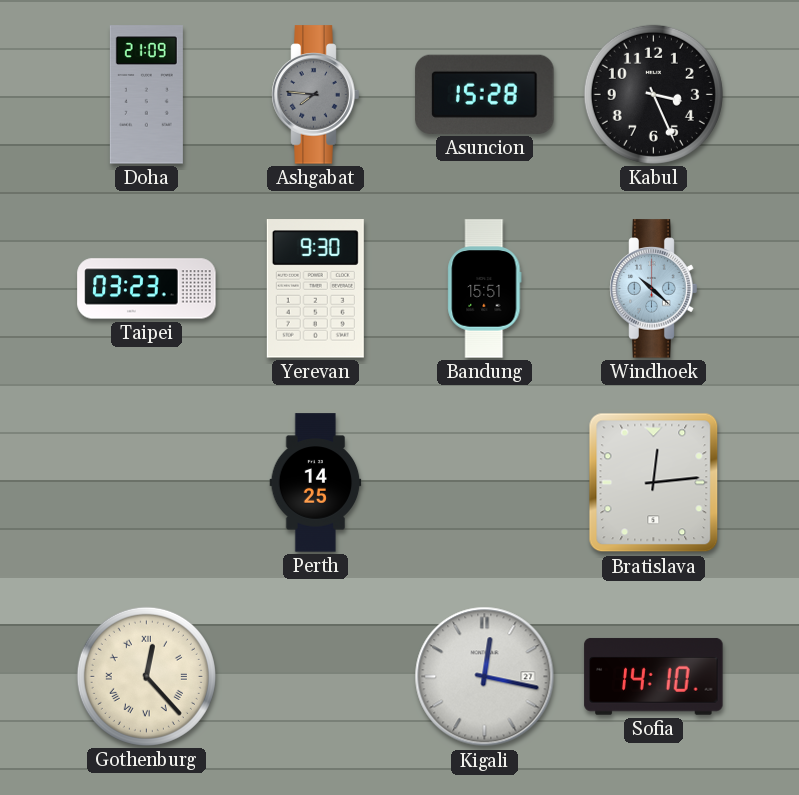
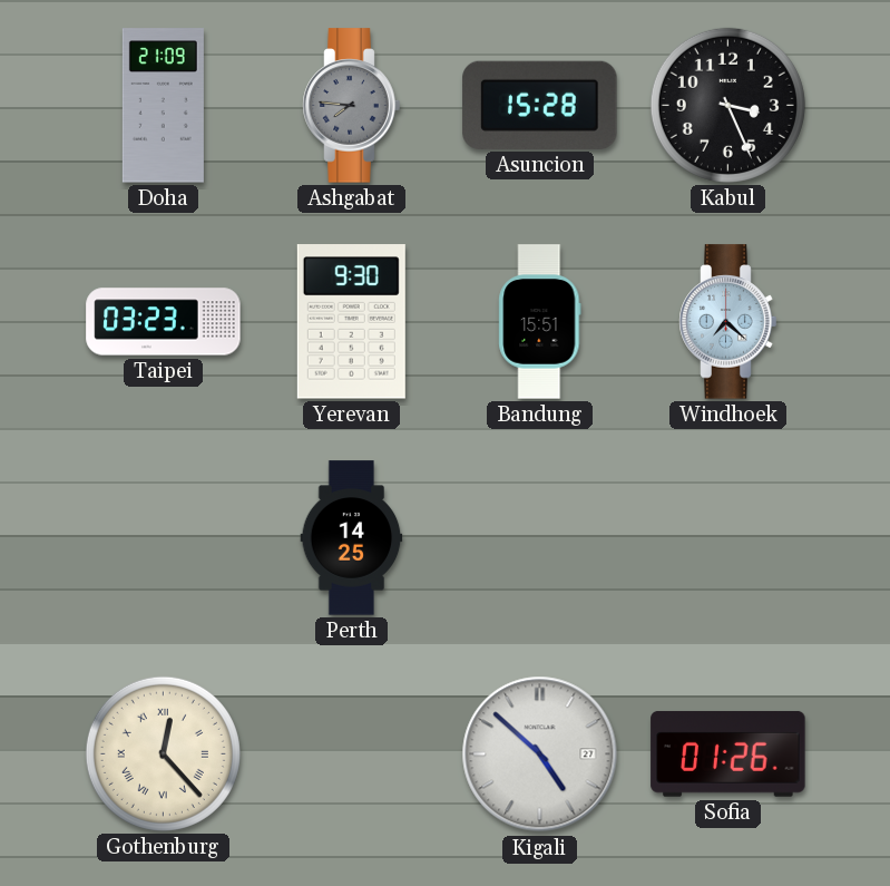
Windhoek: 10:22 -> 7:22
Bratislava: 12:14 -> none
Kigali: 12:17 -> 4:52
Sofia: 14:10 -> 01:26
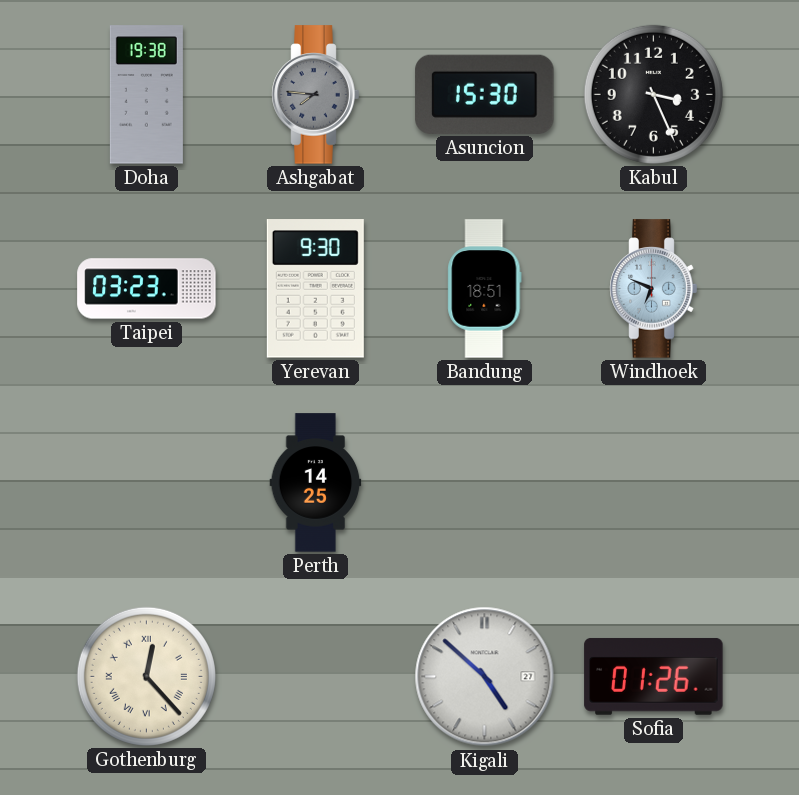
Doha: 21:09 -> 19:38
Asuncion: 15:28 -> 15:30
Bandung: 15:51 -> 18:51
Windhoek: 7:22 -> 6:49
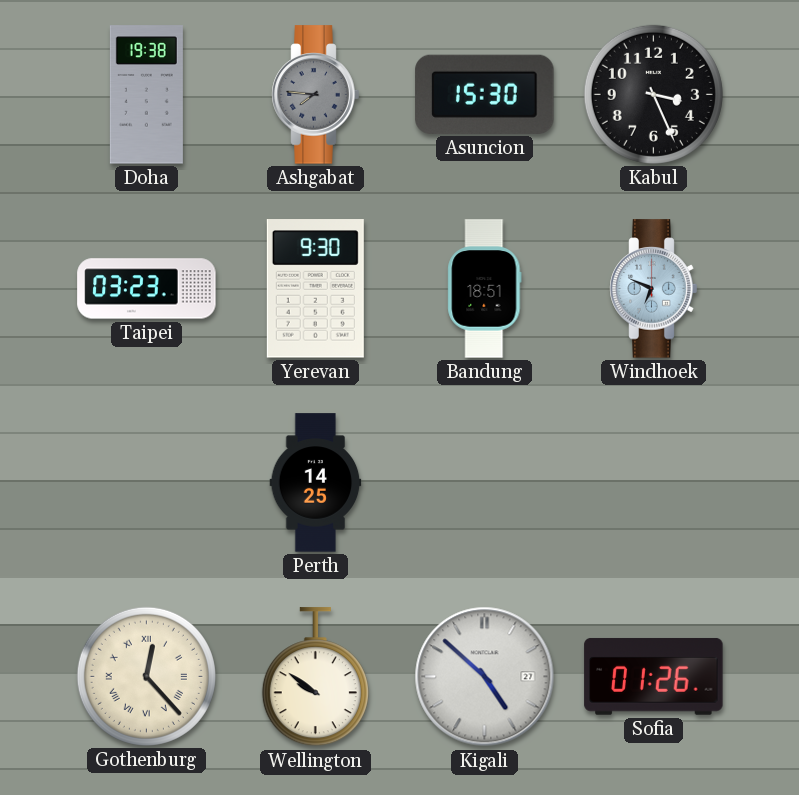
Wellington: none -> 9:51
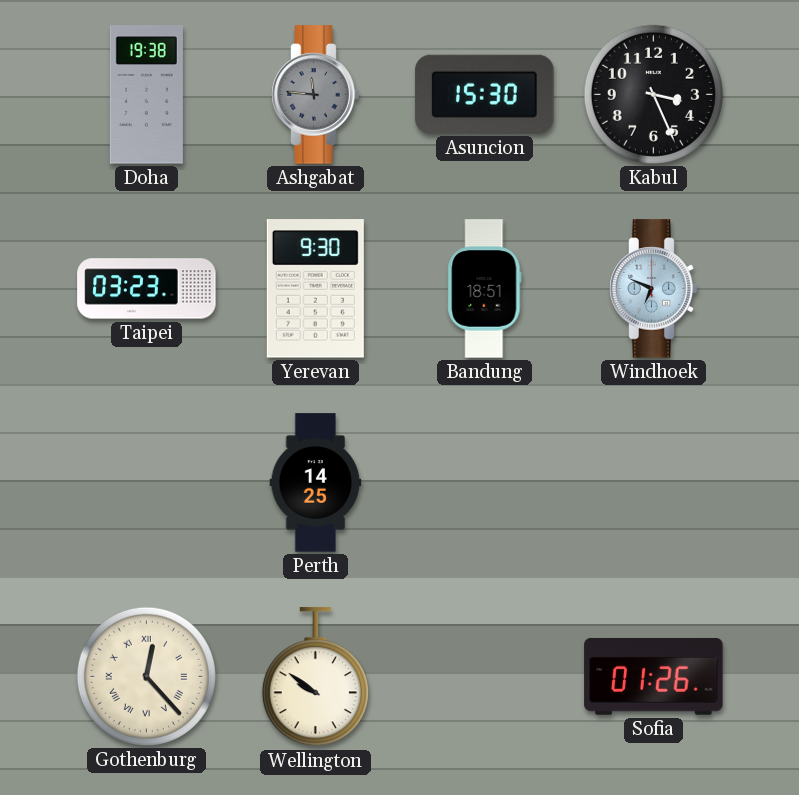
Ashgabat: 7:46 -> 11:46
Kigali: 4:52 -> none
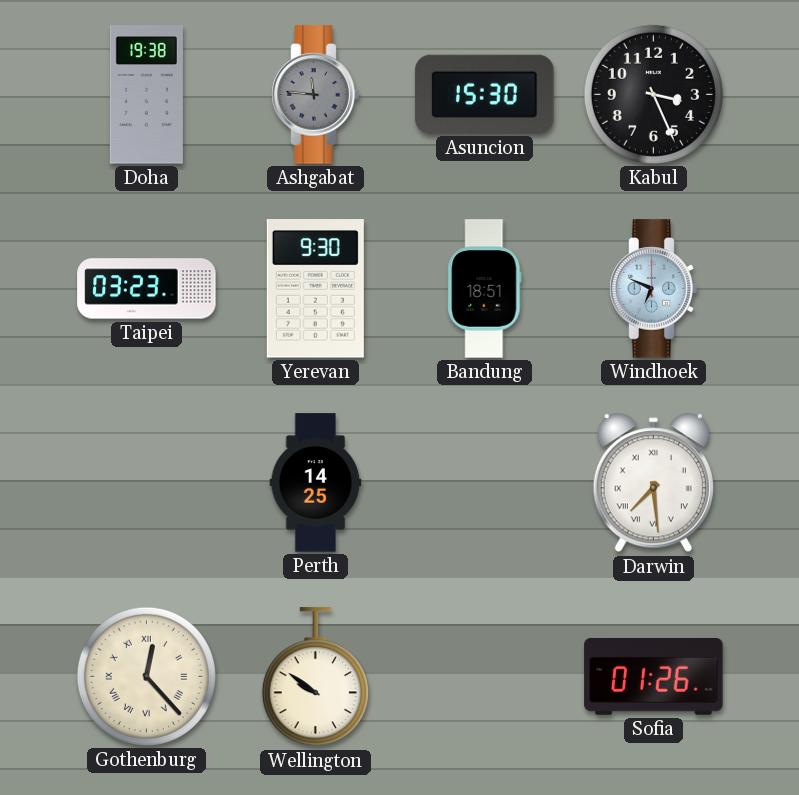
Darwin: none -> 7:29
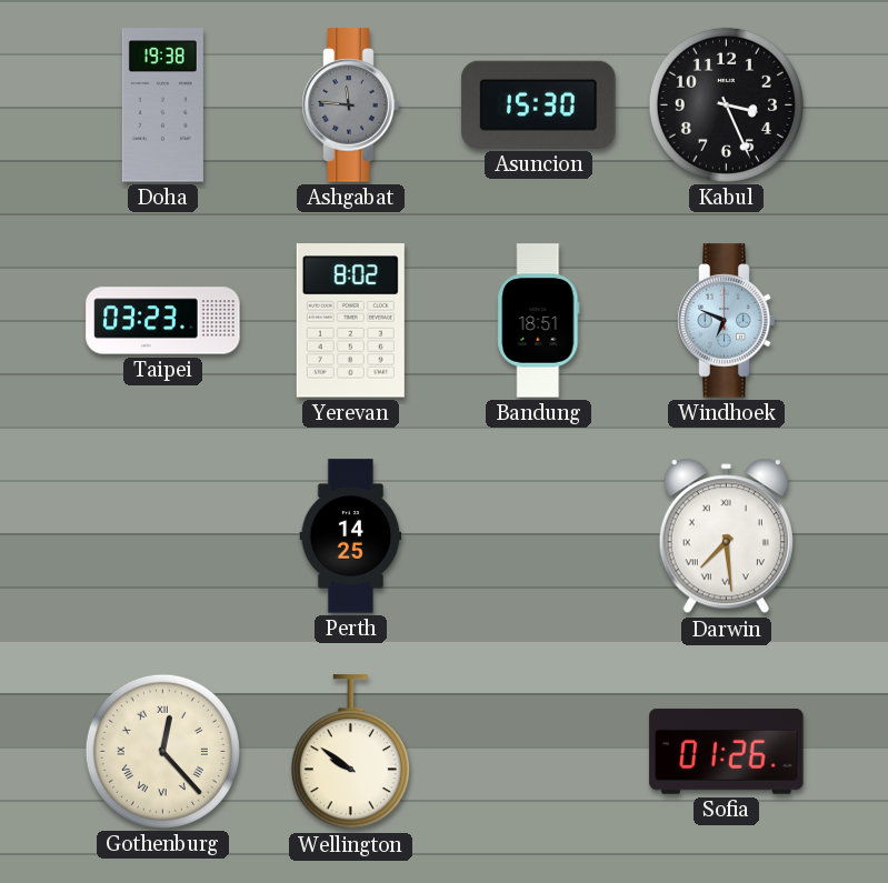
Yerevan: 9:30 -> 8:02
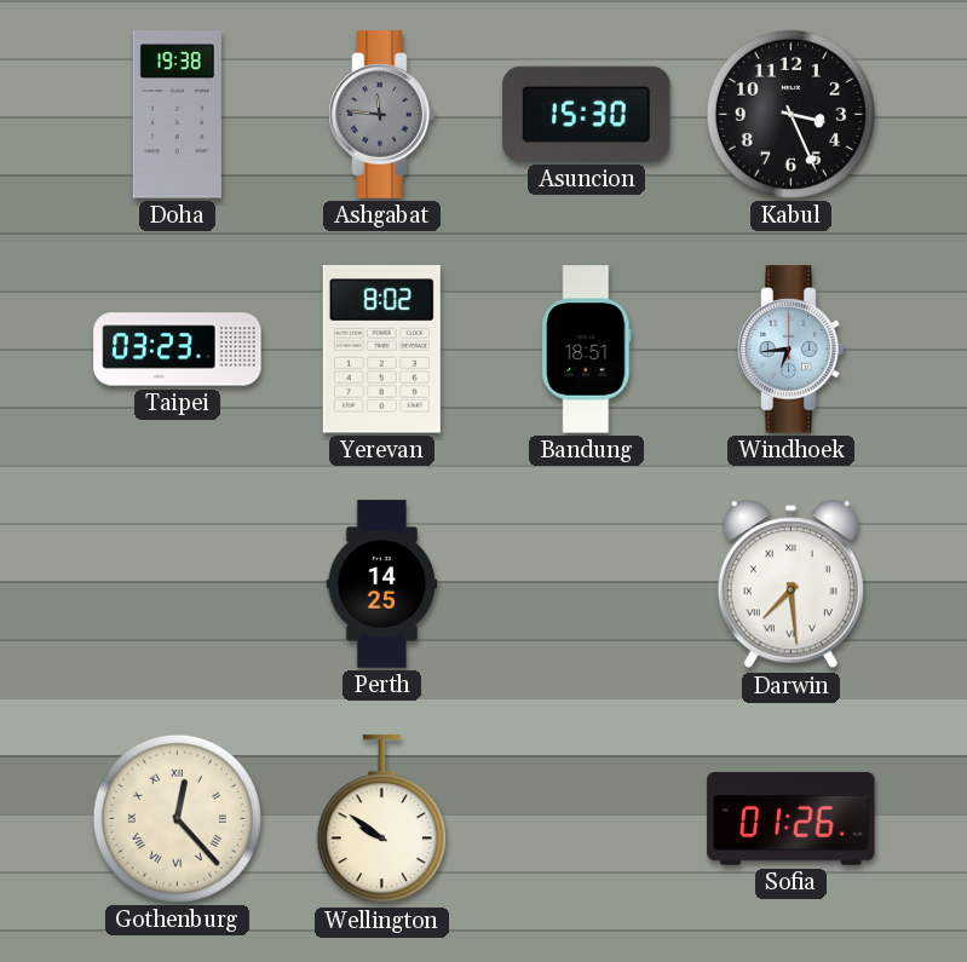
Windhoek: 6:49 -> 6:44
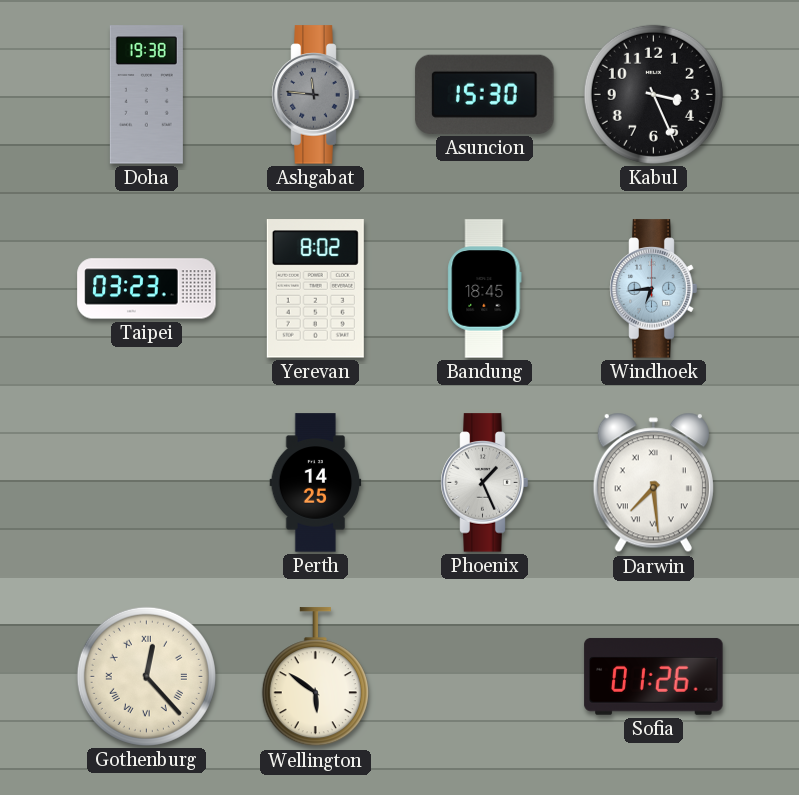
Bandung: 18:51 -> 18:45
Phoenix: none -> 1:26
Wellington: 9:51 -> 5:51
